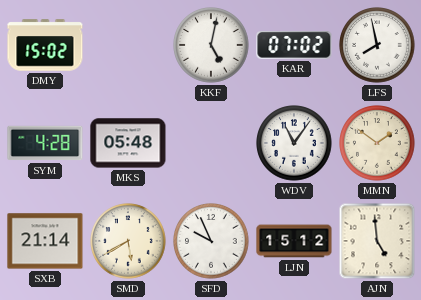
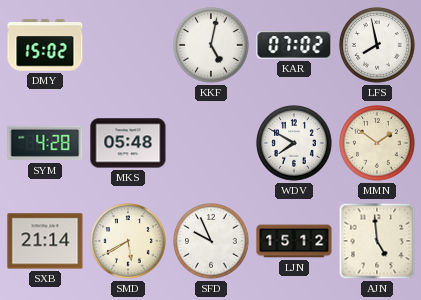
WDV: 11:06 -> 7:50
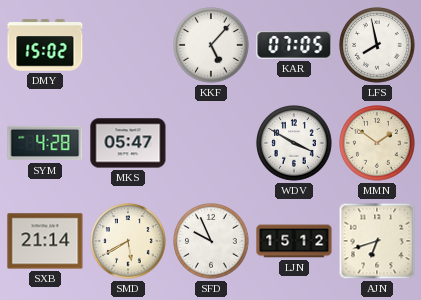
KKF: 5:02 -> 5:07
KAR: 07:02 -> 07:05
MKS: 05:48 -> 05:47
WDV: 7:50 -> 3:50
AJN: 4:59 -> 6:42
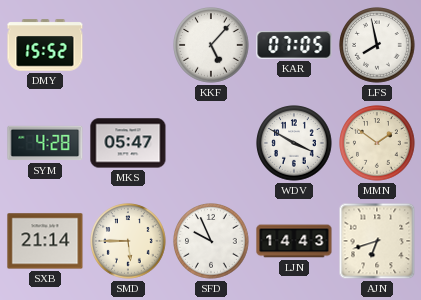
DMY: 15:02 -> 15:52
SMD: 5:40 -> 5:45
LJN: 15:12 -> 14:43
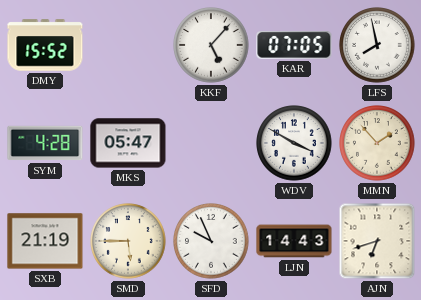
MMN: 1:51 -> 1:53
SXB: 21:14 -> 21:19
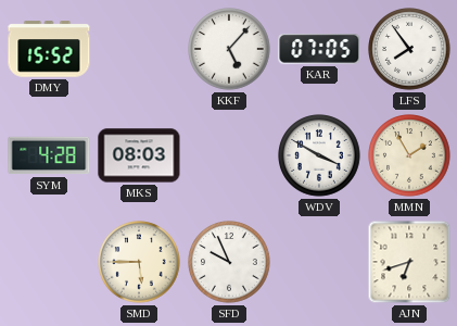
LFS: 7:58 -> 7:54
MKS: 05:47 -> 08:03
MMN: 1:53 -> 1:55
SXB: 21:19 -> none
LJN: 14:43 -> none
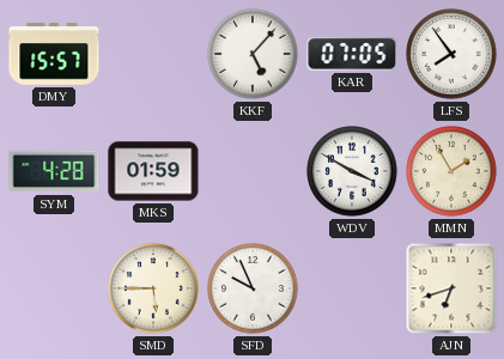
DMY: 15:52 -> 15:57
MKS: 08:03 -> 01:59
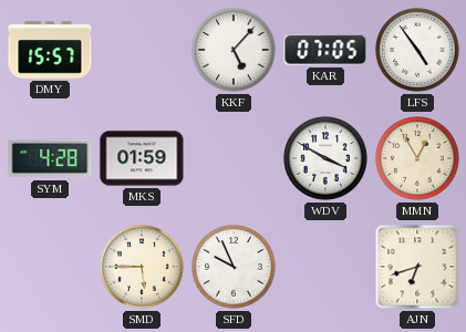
LFS: 7:54 -> 4:54
MMN: 1:55 -> 12:55
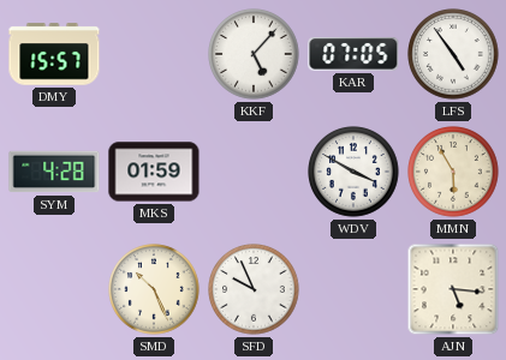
MMN: 12:55 -> 5:55
SMD: 5:45 -> 10:26
AJN: 6:42 -> 5:16
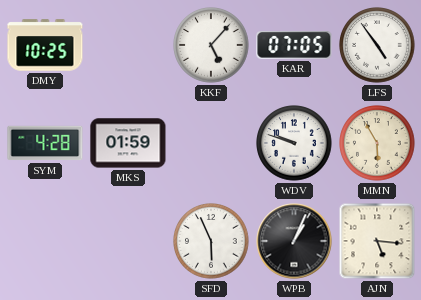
DMY: 15:57 -> 10:25
WDV: 3:50 -> 9:48
SMD: 10:26 -> none
SFD: 9:56 -> 5:56
WPB: none -> 1:04
